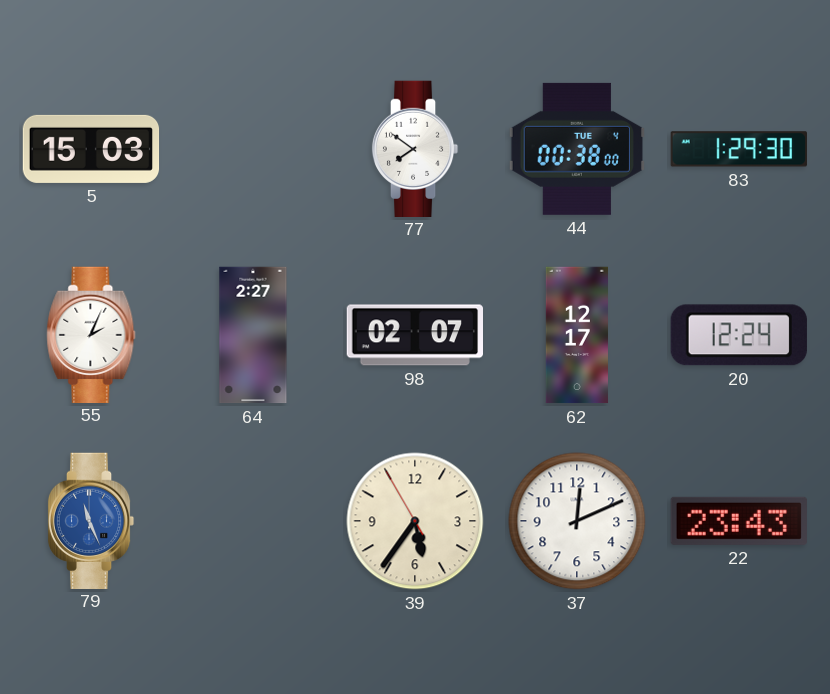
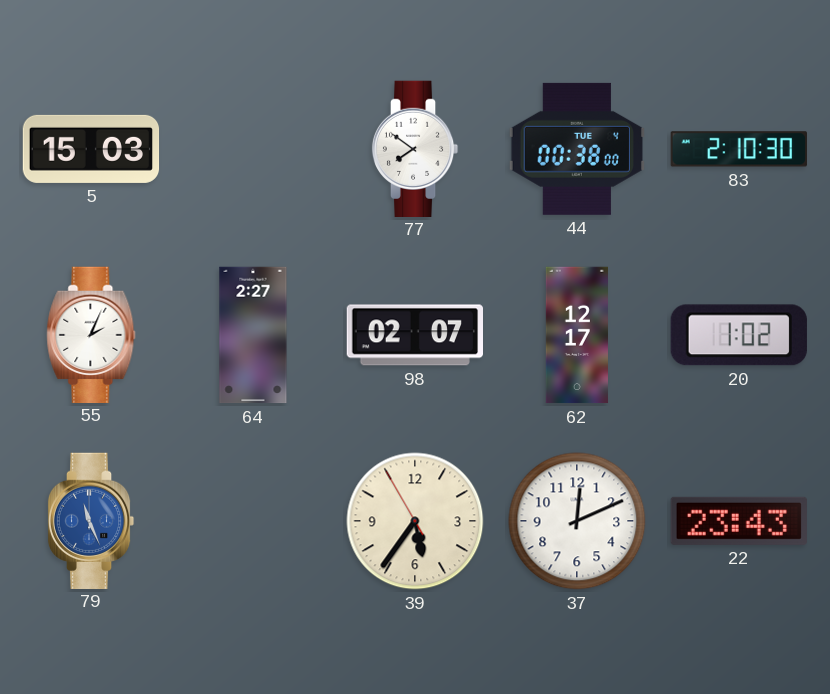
83: 1:29 -> 2:10
20: 12:24 -> 1:02
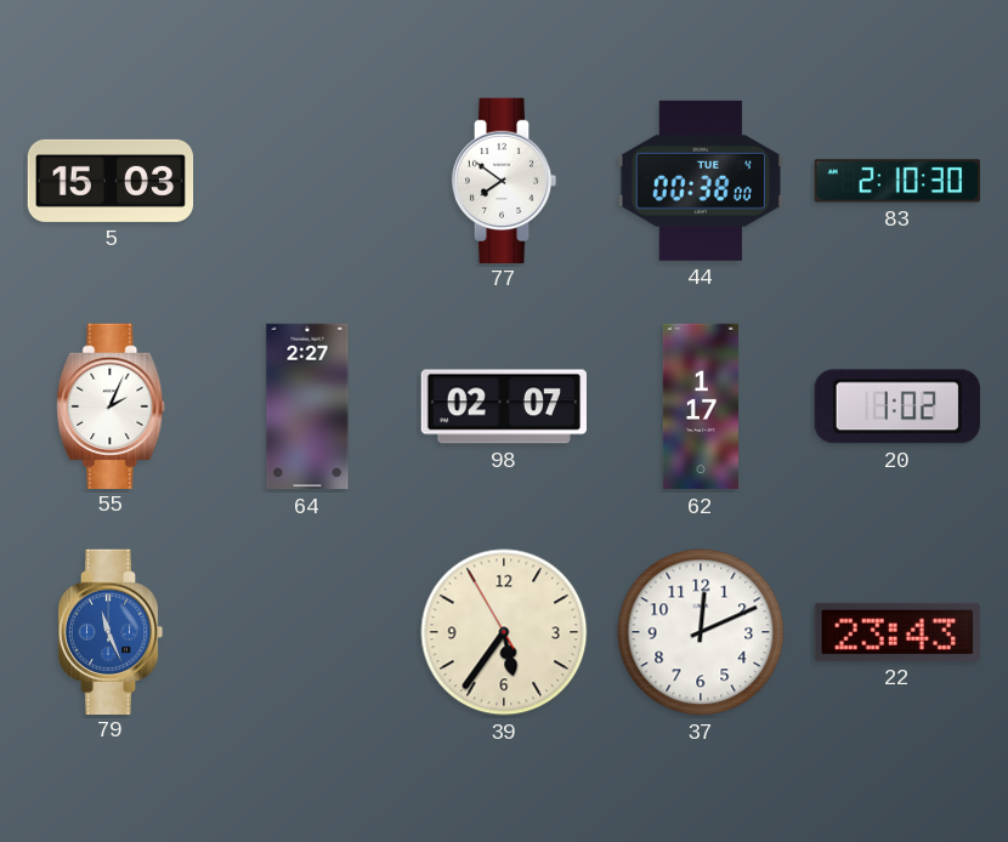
62: 12:17 -> 1:17
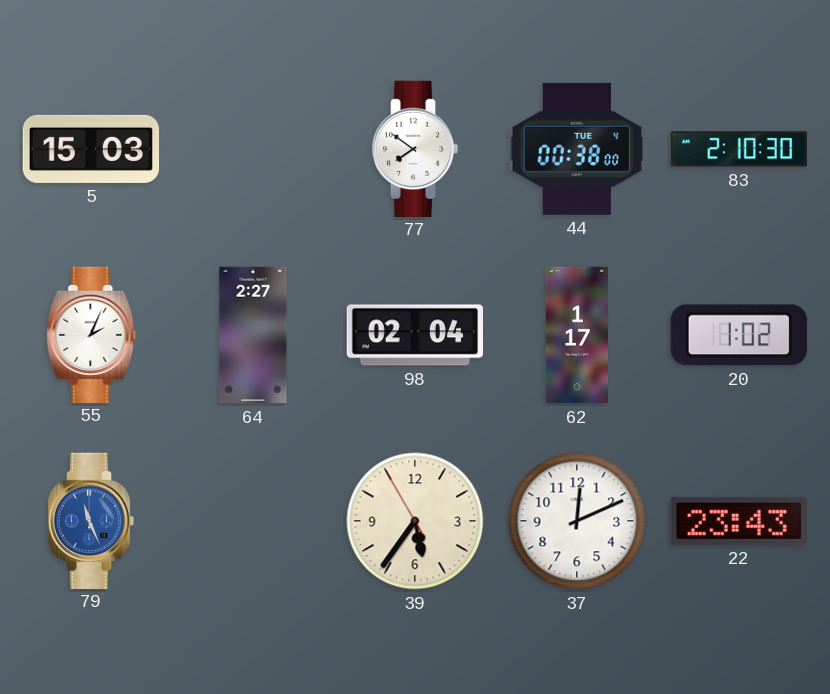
98: 02:07 -> 02:04
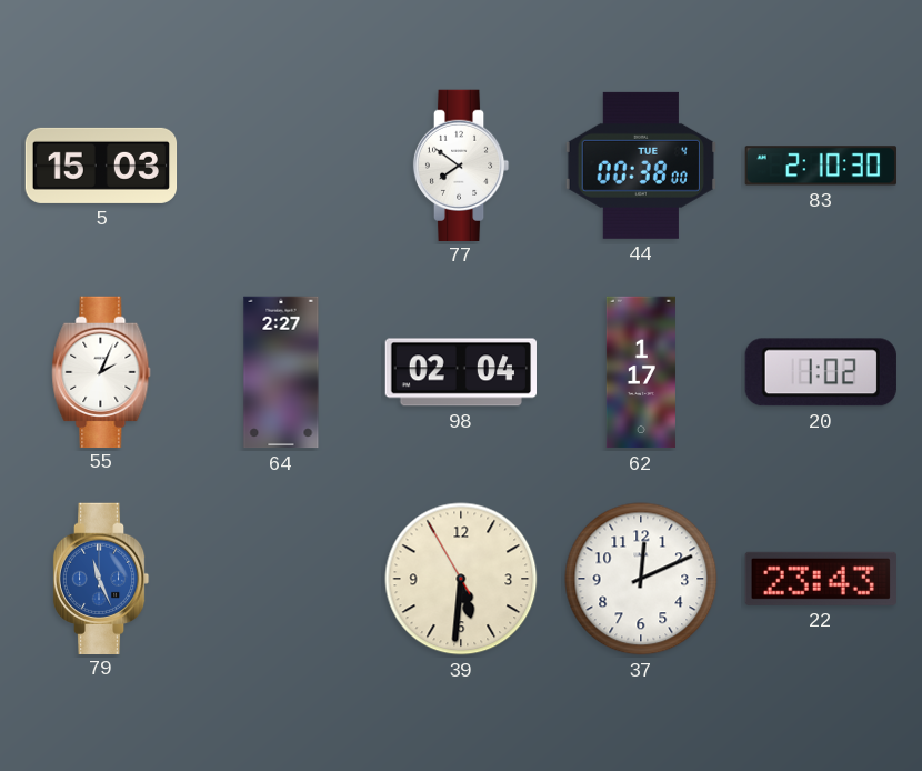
39: 5:35 -> 5:30
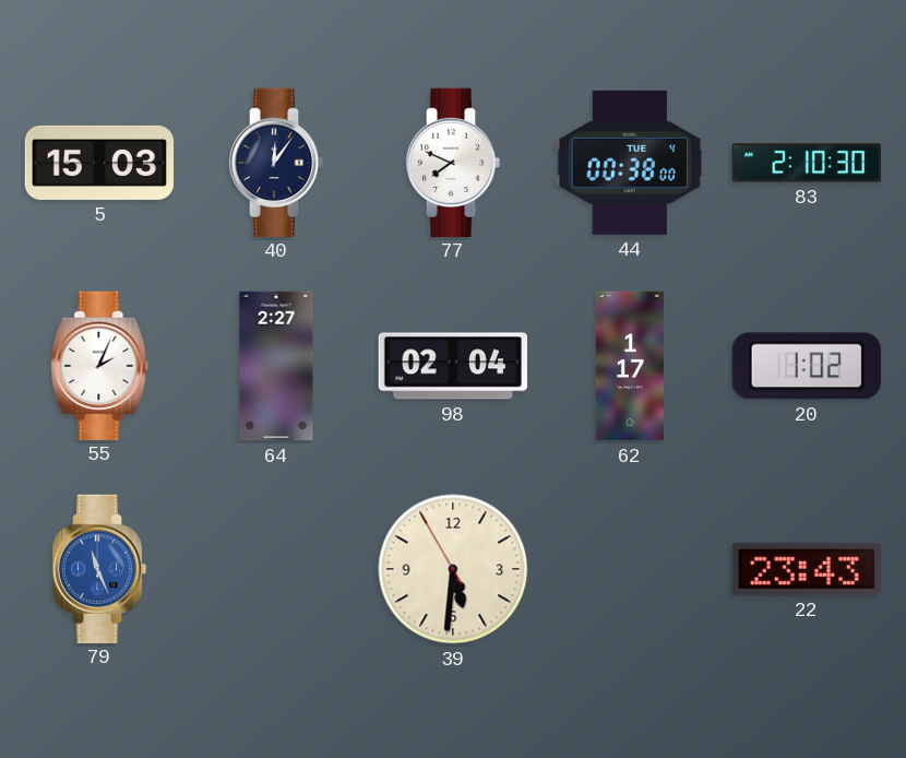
40: none -> 12:06
77: 7:51 -> 7:49
37: 12:11 -> none
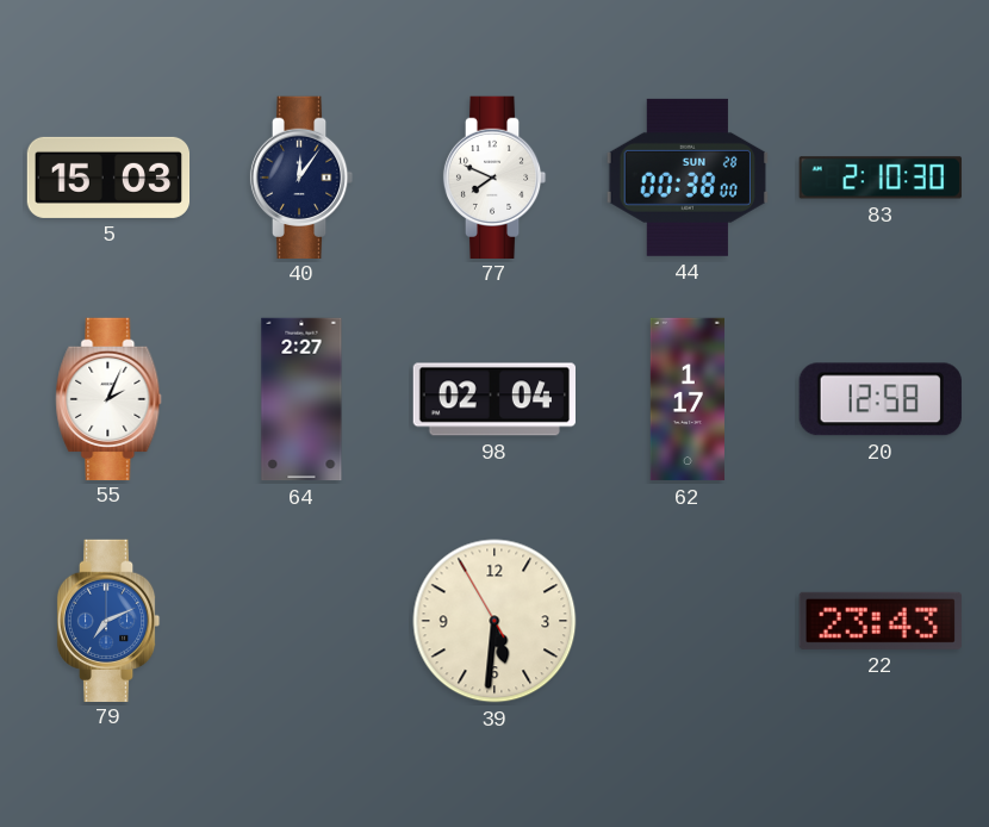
44 date: TUE 4 -> SUN 28
20: 1:02 -> 12:58
79: 11:26 -> 7:11
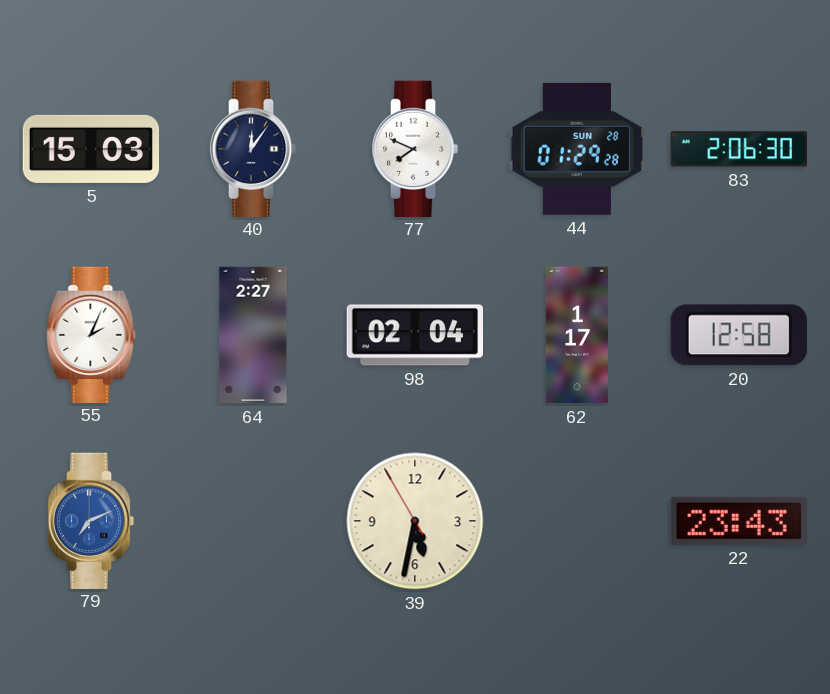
44: 00:38 -> 01:29
83: 2:10 -> 2:06
39: 5:30 -> 5:31
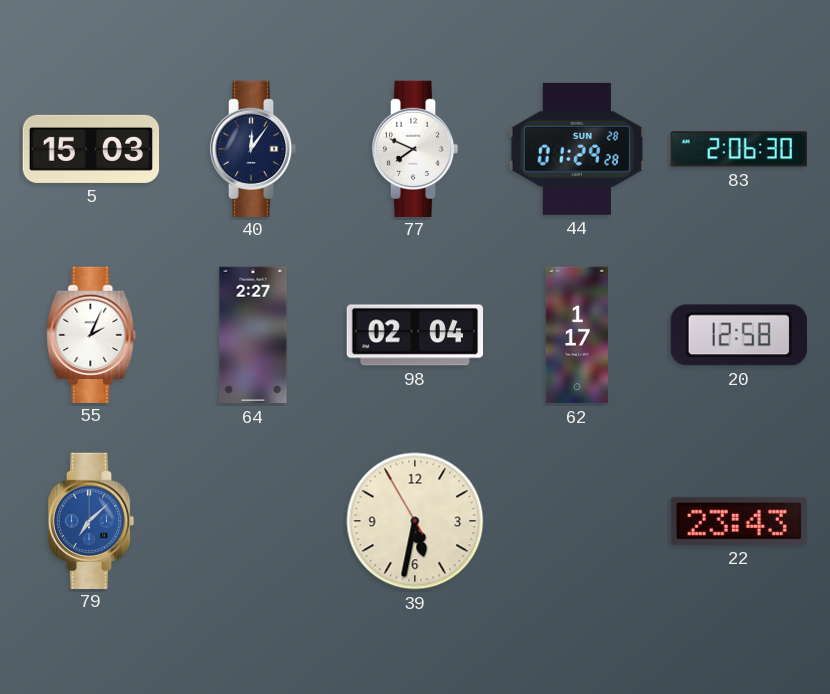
79: 7:11 -> 7:08
